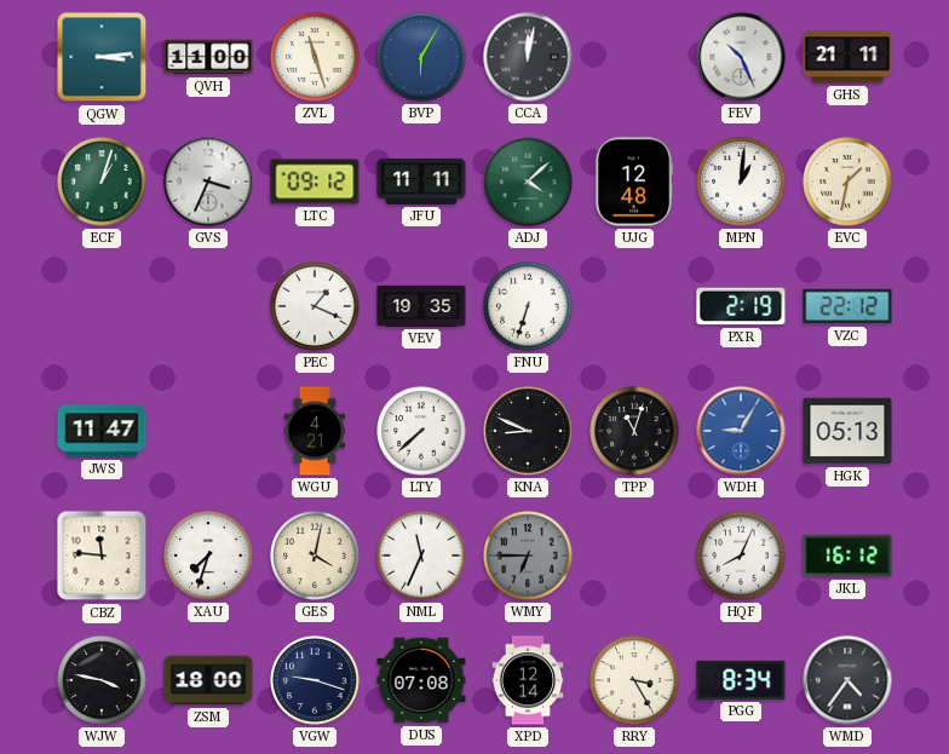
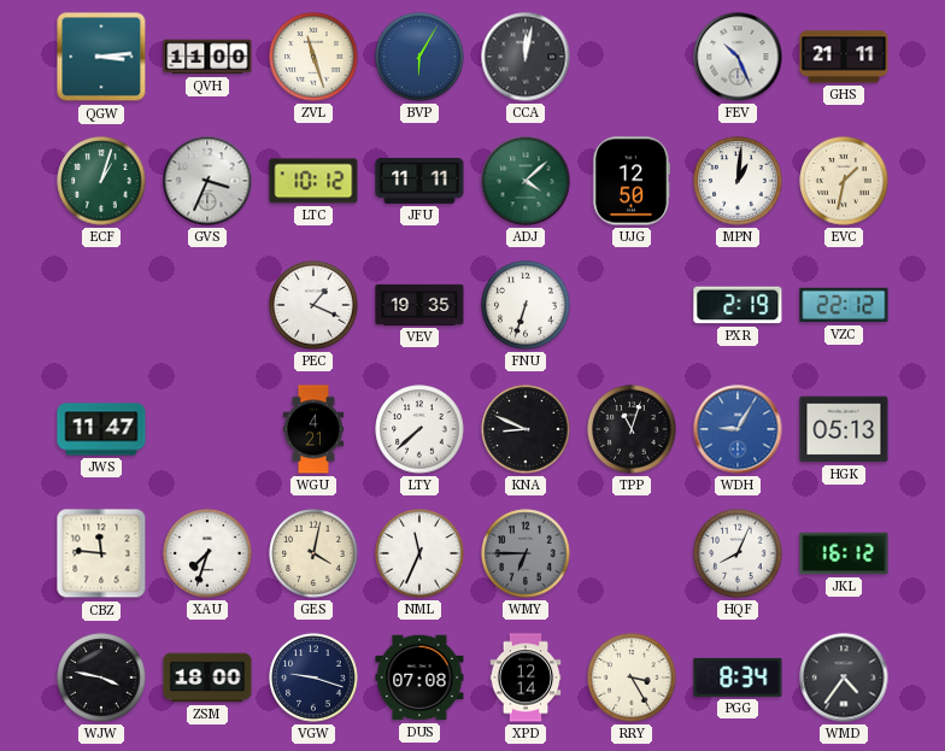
LTC: 09:12 -> 10:12
UJG: 12:48 -> 12:50
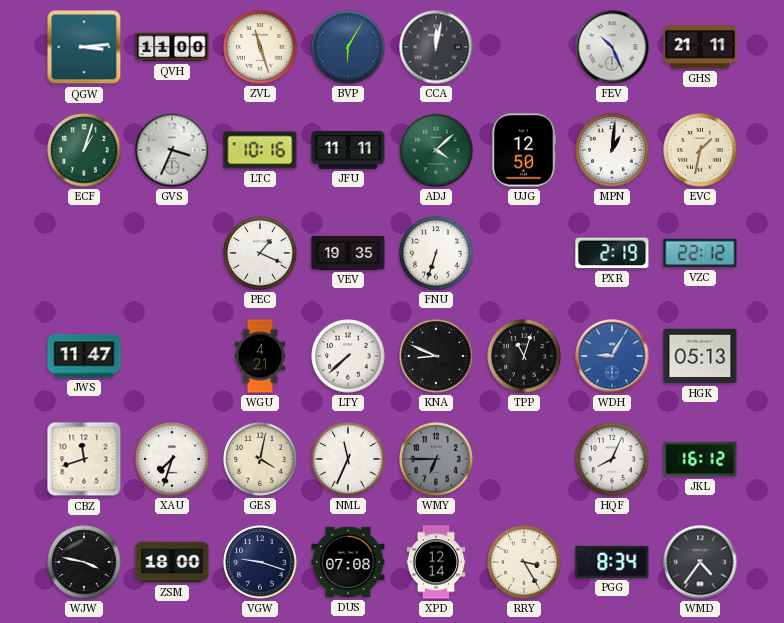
LTC: 10:12 -> 10:16
CBZ: 11:46 -> 11:42
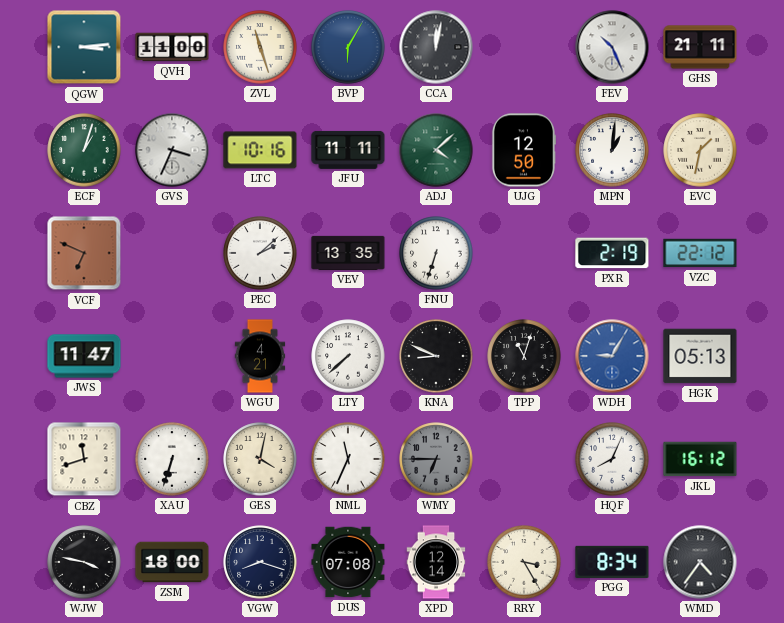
VCF: none -> 6:49
PEC: 1:19 -> 2:08
VEV: 19:35 -> 13:35
XAU: 7:33 -> 6:33
VGW: 9:18 -> 8:18
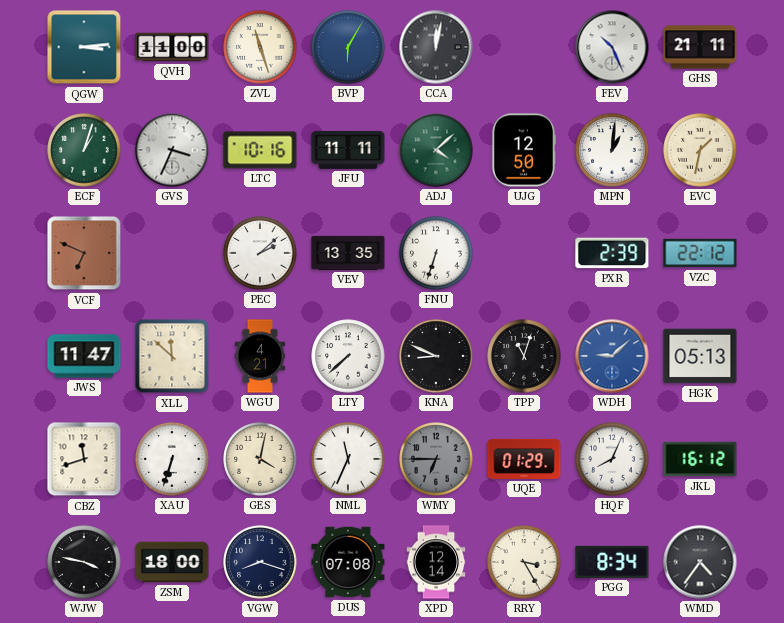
PXR: 2:19 -> 2:39
XLL: none -> 11:52
WDH: 9:05 -> 9:08
UQE: none -> 01:29
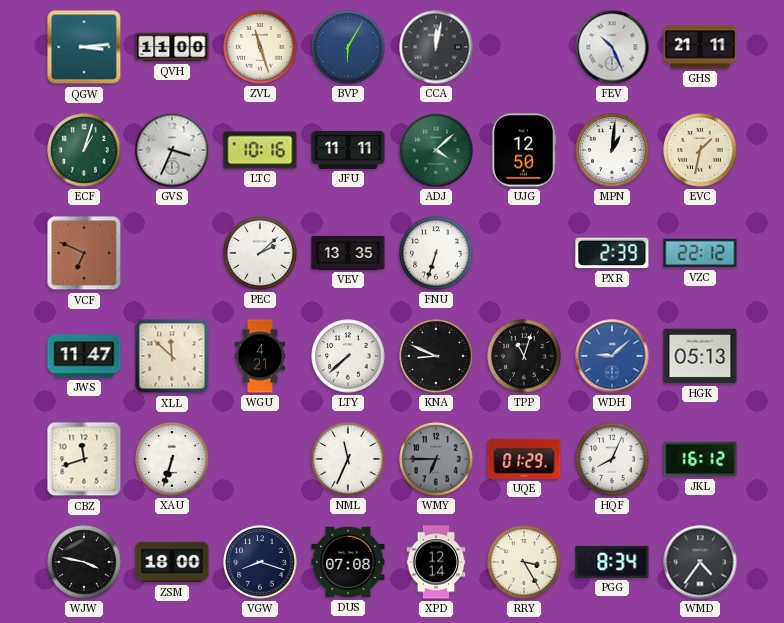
GES: 4:02 -> none
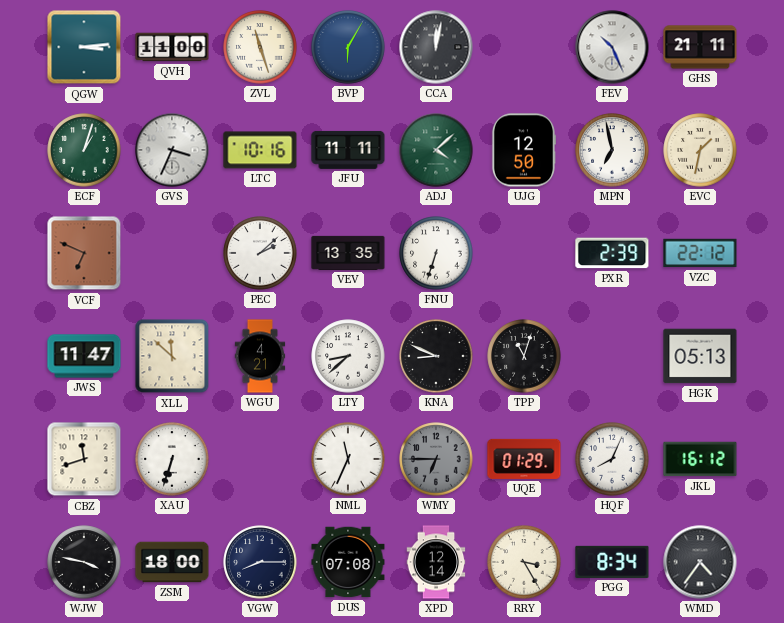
MPN: 1:01 -> 6:58
LTY: 7:38 -> 8:38
WDH: 9:08 -> none
VGW: 8:18 -> 8:15
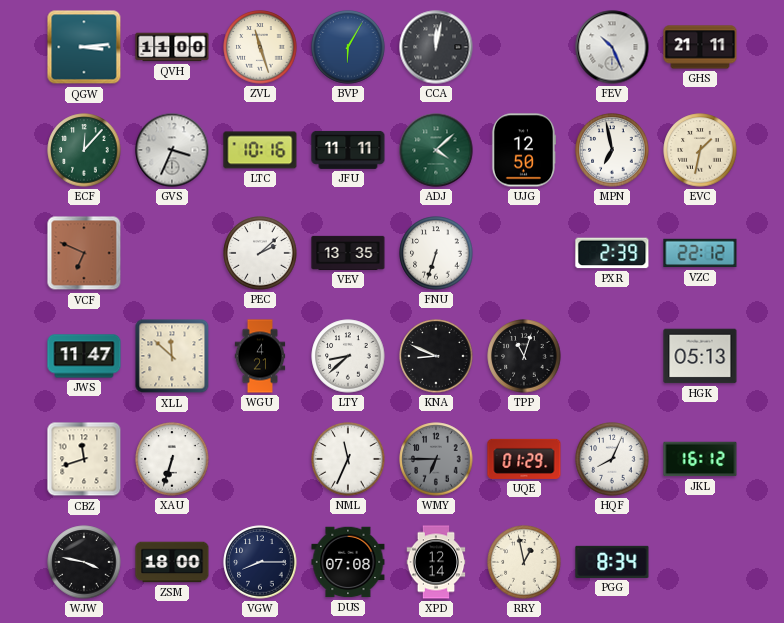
ECF: 1:03 -> 12:07
RRY: 3:25 -> 12:58
WMD: 4:36 -> none
